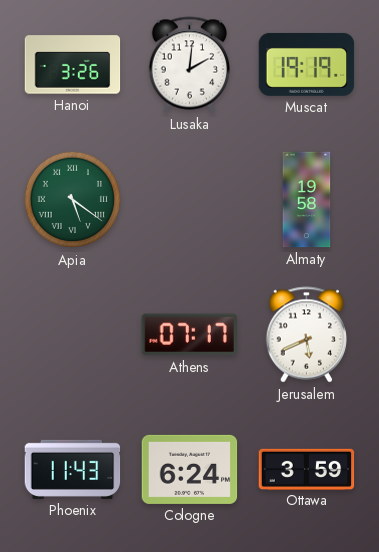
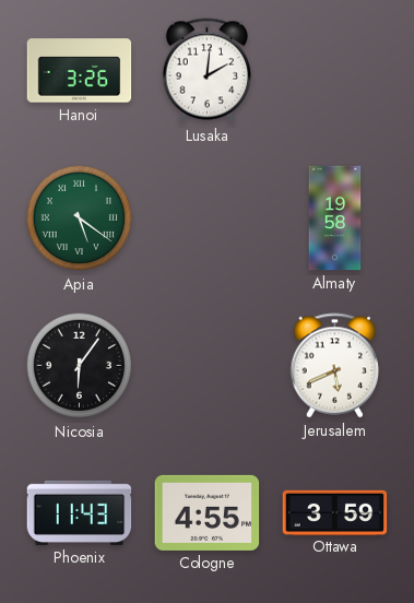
Muscat: 19:19 -> none
Nicosia: none -> 6:06
Athens: 07:17 -> none
Cologne: 6:24 -> 4:55
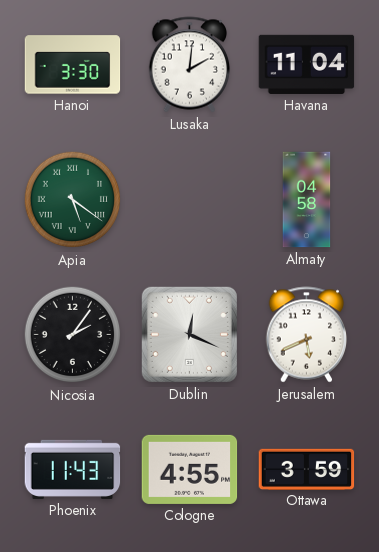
Hanoi: 3:26 -> 3:30
Havana: none -> 11:04
Almaty: 19:58 -> 04:58
Nicosia: 6:06 -> 2:06
Dublin: none -> 12:19
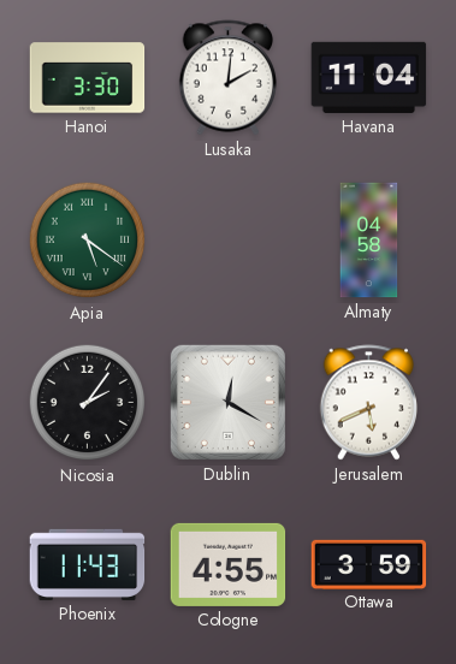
Dublin: 12:19 -> 12:20
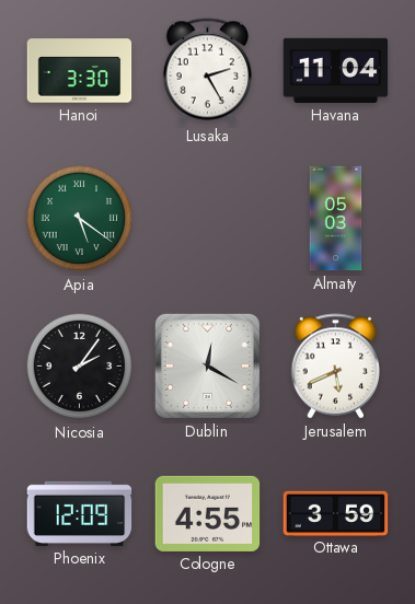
Lusaka: 2:01 -> 2:25
Almaty: 04:58 -> 05:03
Phoenix: 11:43 -> 12:09
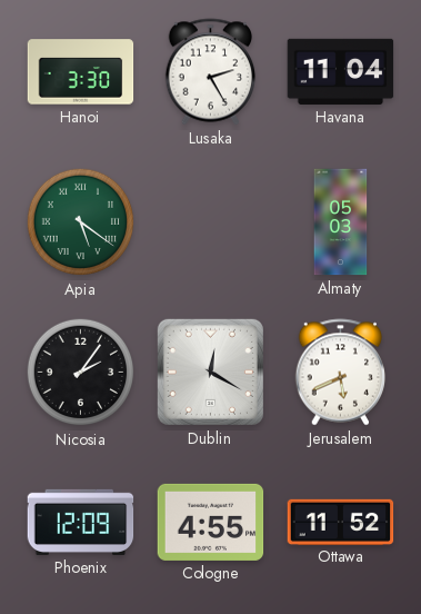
Ottawa: 3:59 -> 11:52
